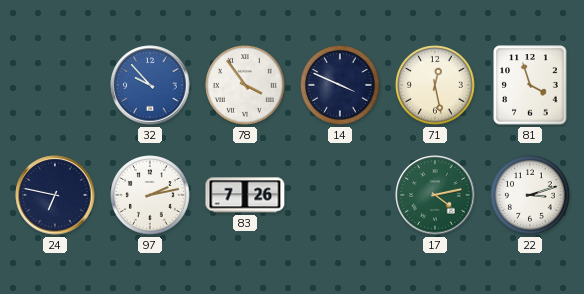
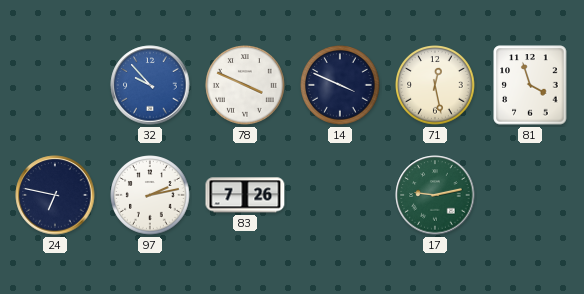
78: 3:54 -> 3:49
17: 4:13 -> 9:13
22: 3:12 -> none
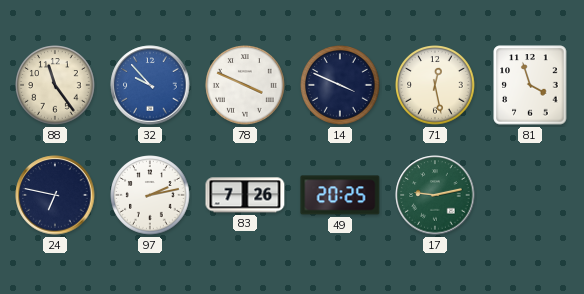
88: none -> 11:24
49: none -> 20:25
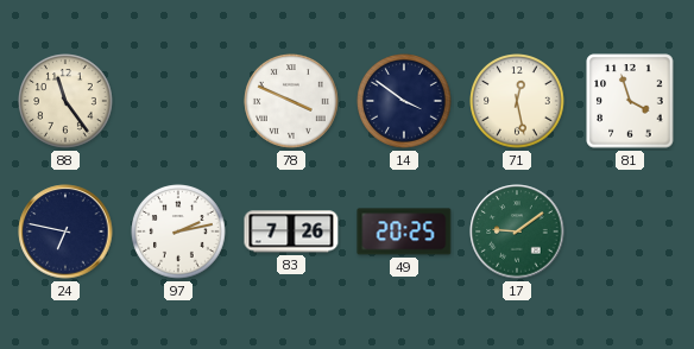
32: 9:53 -> none
14: 3:49 -> 3:51
17: 9:13 -> 9:09
